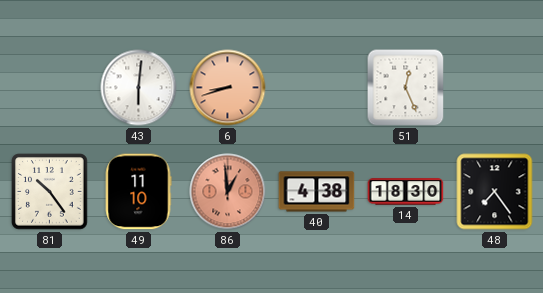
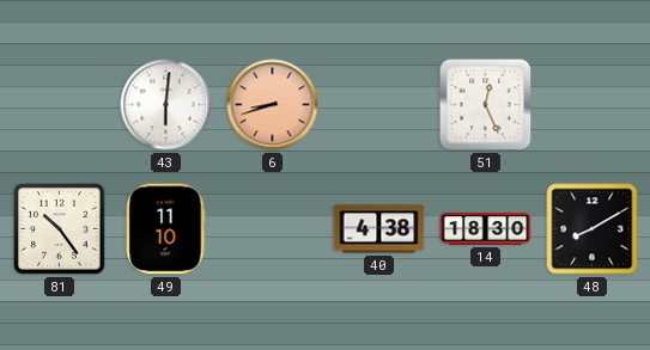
86: 12:59 -> none
48: 7:24 -> 8:10
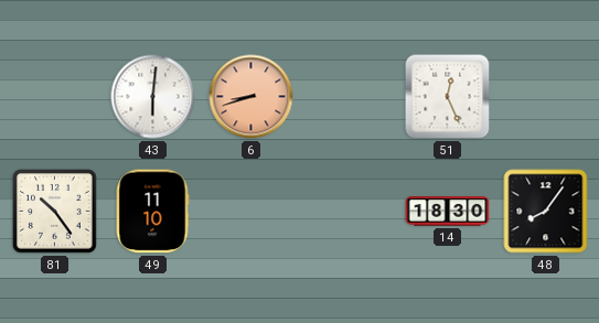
40: 4:38 -> none
48: 8:10 -> 8:06
